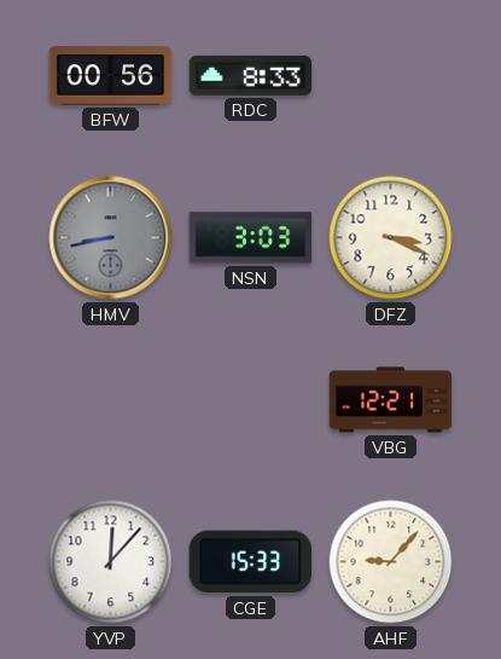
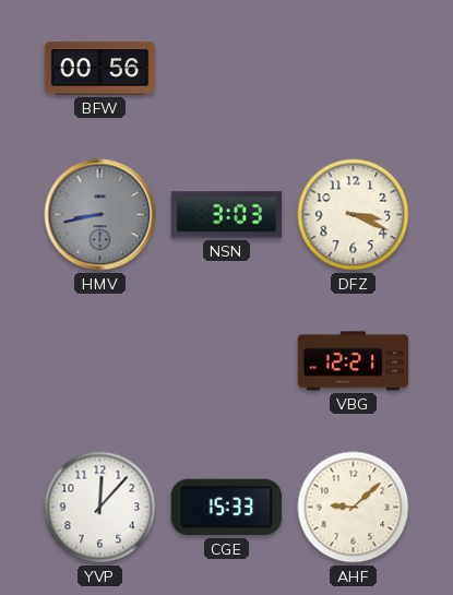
RDC: 8:33 -> none
AHF: 9:07 -> 9:08
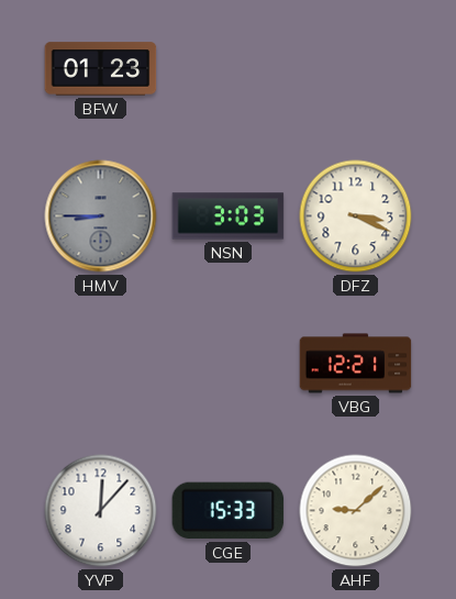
BFW: 00:56 -> 01:23
HMV: 8:43 -> 8:45
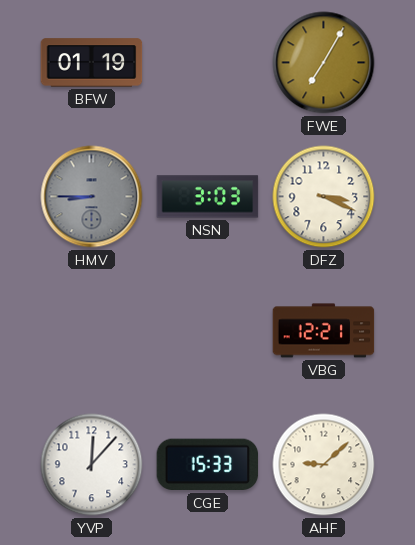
BFW: 01:23 -> 01:19
FWE: none -> 7:05
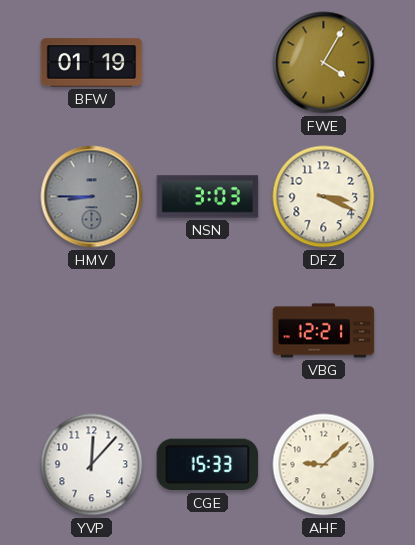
FWE: 7:05 -> 4:05
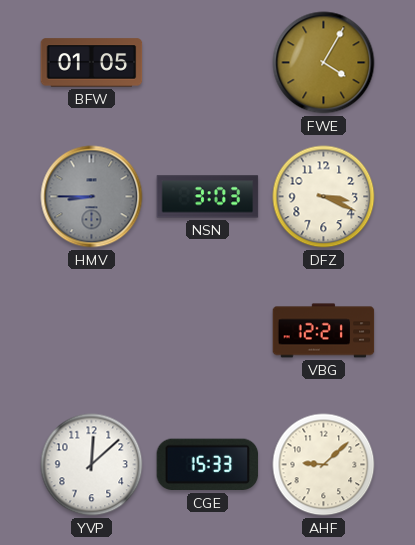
BFW: 01:19 -> 01:05
YVP: 12:07 -> 12:08
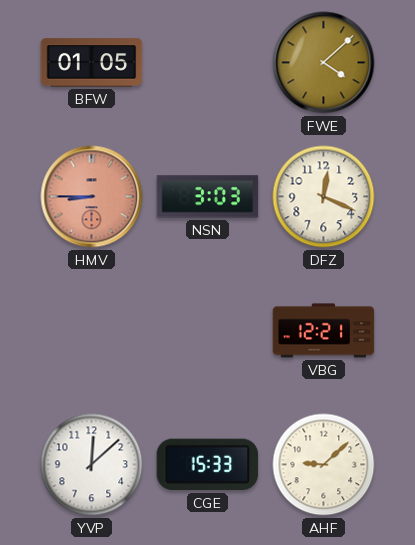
FWE: 4:05 -> 4:08
HMV dial: grey -> salmon
DFZ: 3:19 -> 12:19
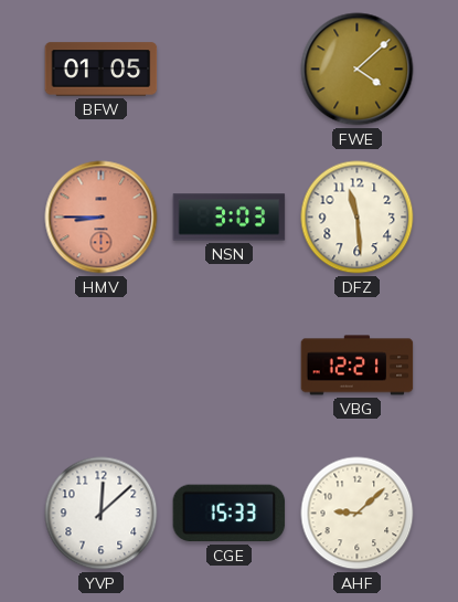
DFZ: 12:19 -> 11:29
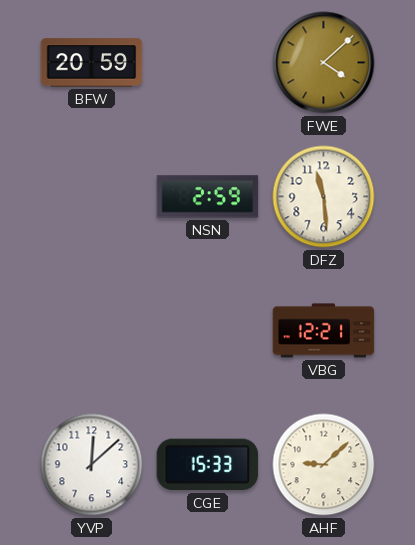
BFW: 01:05 -> 20:59
HMV: 8:45 -> none
NSN: 3:03 -> 2:59
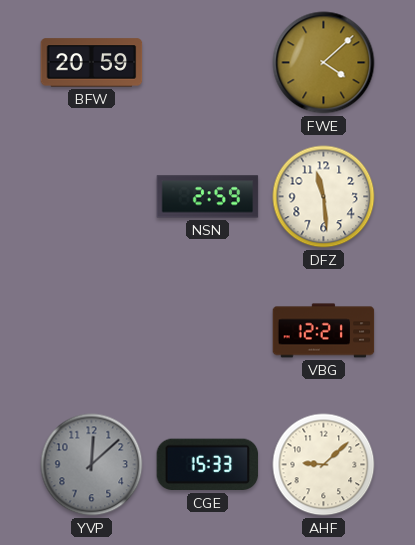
YVP dial: white -> grey
